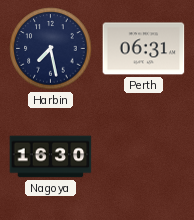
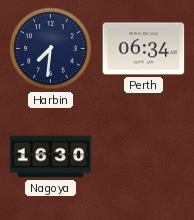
Harbin: 7:28 -> 7:31
Perth: 06:31 -> 06:34
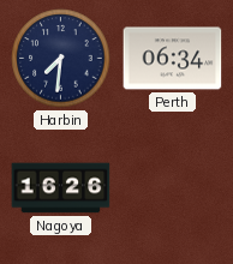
Nagoya: 16:30 -> 16:26
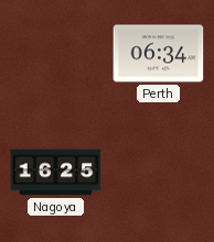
Harbin: 7:31 -> none
Nagoya: 16:26 -> 16:25
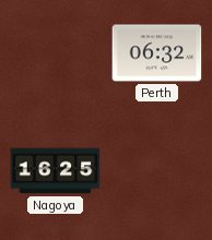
Perth: 06:34 -> 06:32
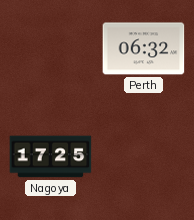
Nagoya: 16:25 -> 17:25
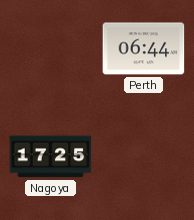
Perth: 06:32 -> 06:44
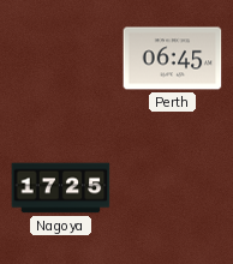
Perth: 06:44 -> 06:45
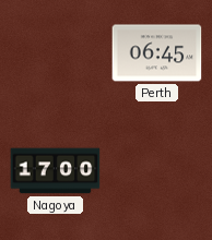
Nagoya: 17:25 -> 17:00
